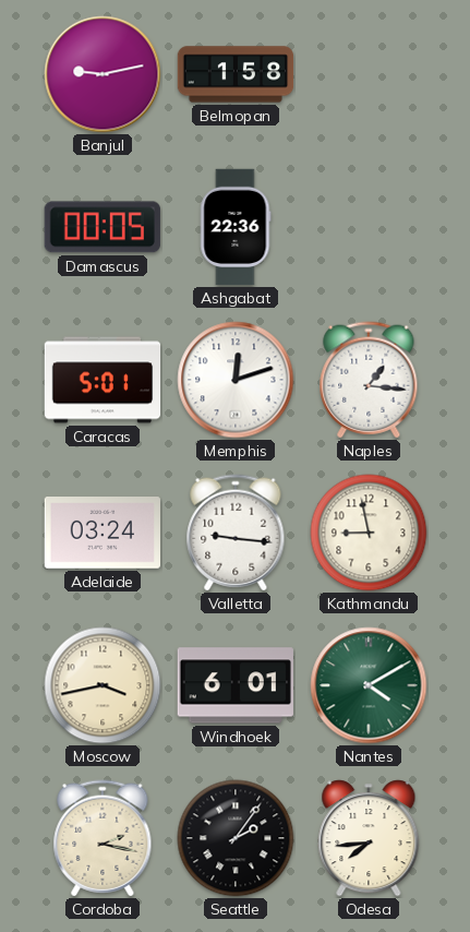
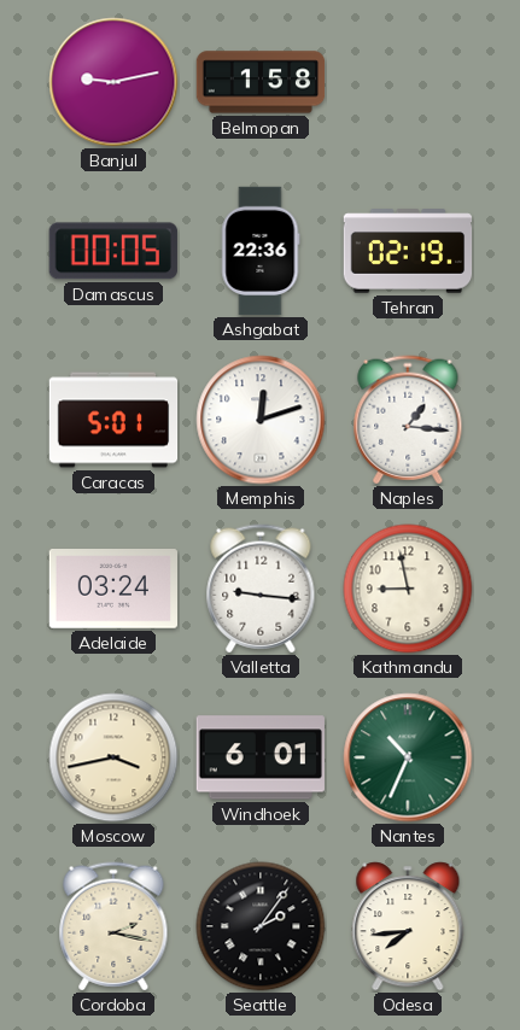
Tehran: none -> 02:19
Nantes: 4:10 -> 10:34
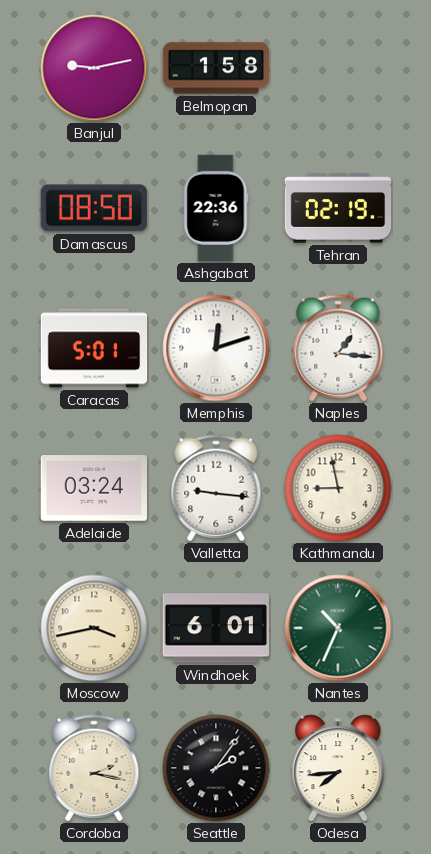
Damascus: 00:05 -> 08:50
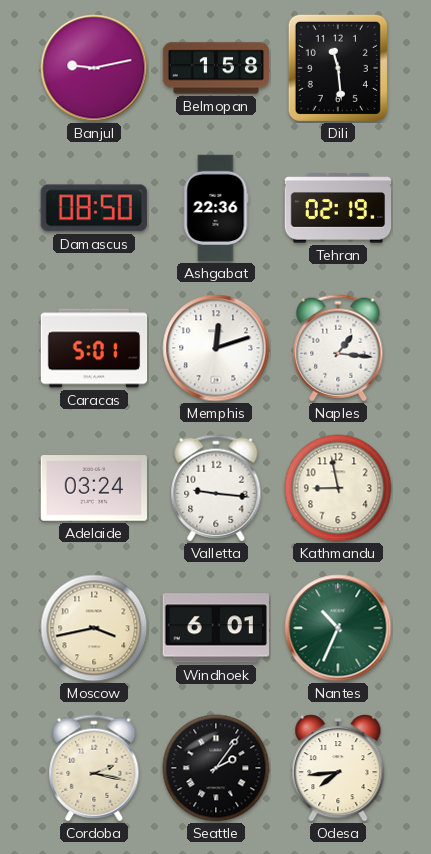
Dili: none -> 11:29
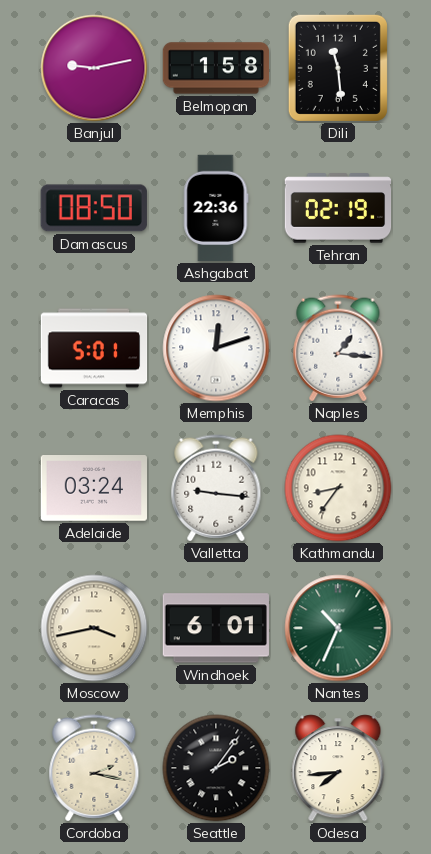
Kathmandu: 8:58 -> 8:36
